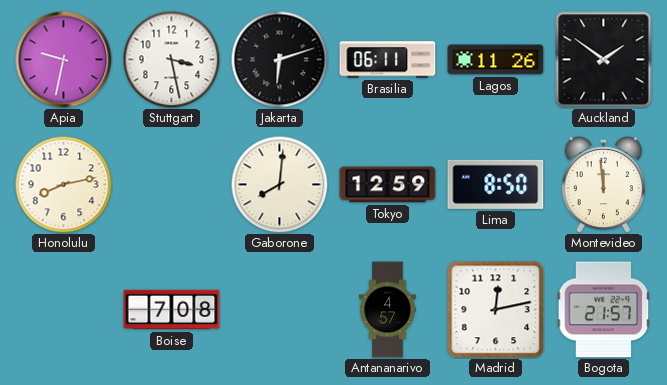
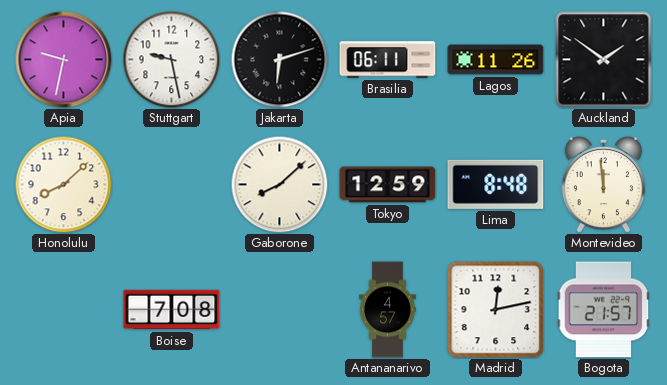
Stuttgart: 3:28 -> 9:28
Honolulu: 8:13 -> 8:08
Gaborone: 8:01 -> 8:08
Lima: 8:50 -> 8:48
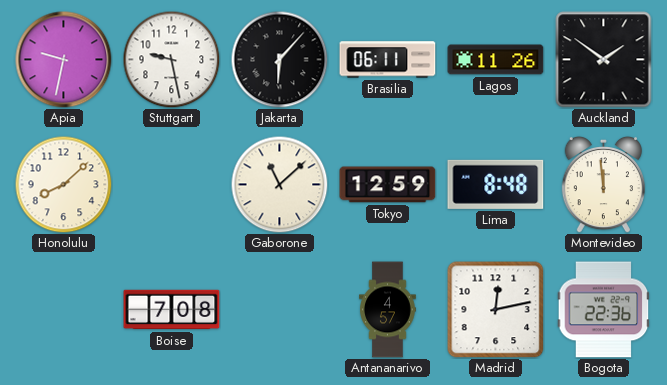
Jakarta: 6:12 -> 6:07
Gaborone: 8:08 -> 11:08
Bogota: 21:57 -> 22:36
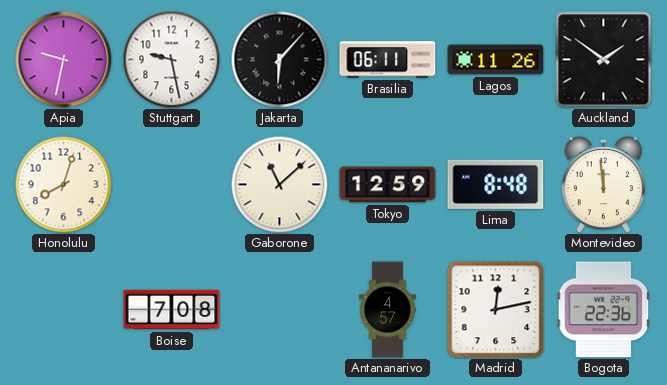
Honolulu: 8:08 -> 8:03
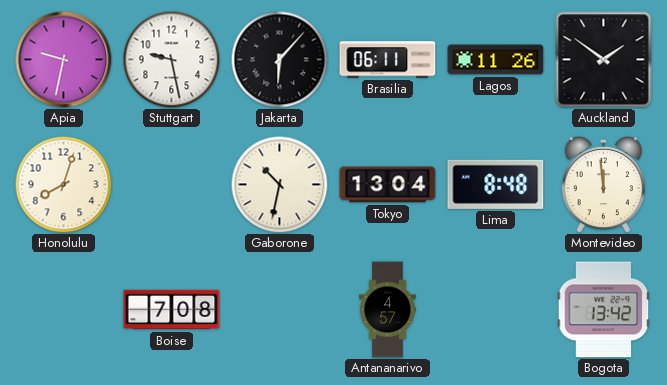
Gaborone: 11:08 -> 10:32
Tokyo: 12:59 -> 13:04
Madrid: 12:13 -> none
Bogota: 22:36 -> 13:42
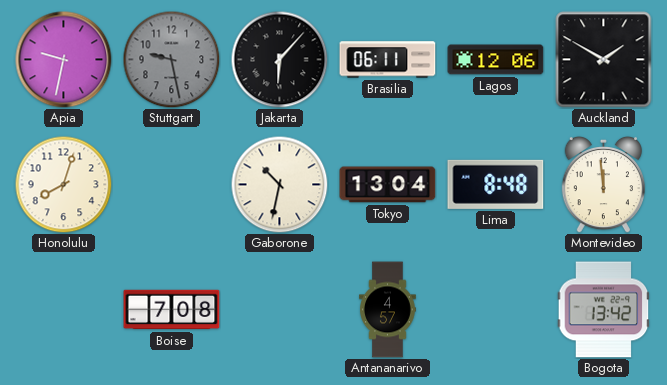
Stuttgart dial: white -> grey
Lagos: 11:26 -> 12:06
Auckland: 1:51 -> 1:50
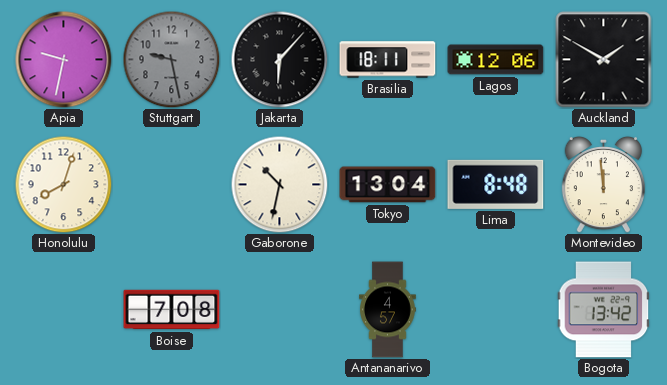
Brasilia: 06:11 -> 18:11
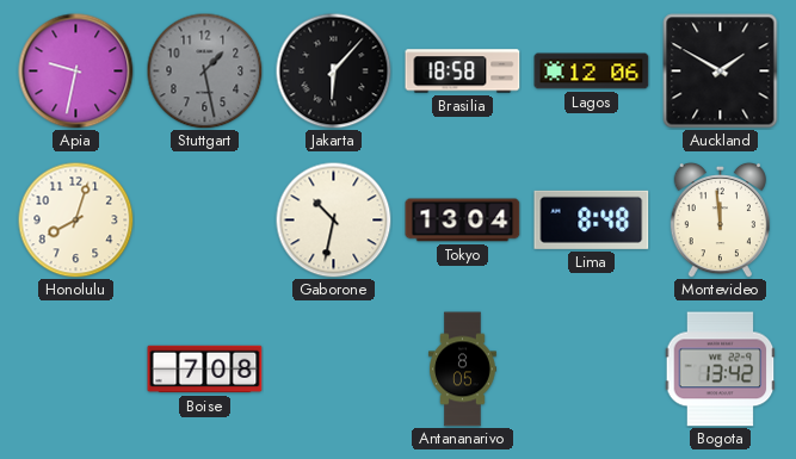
Stuttgart: 9:28 -> 1:28
Brasilia: 18:11 -> 18:58
Antananarivo: 4:57 -> 8:05
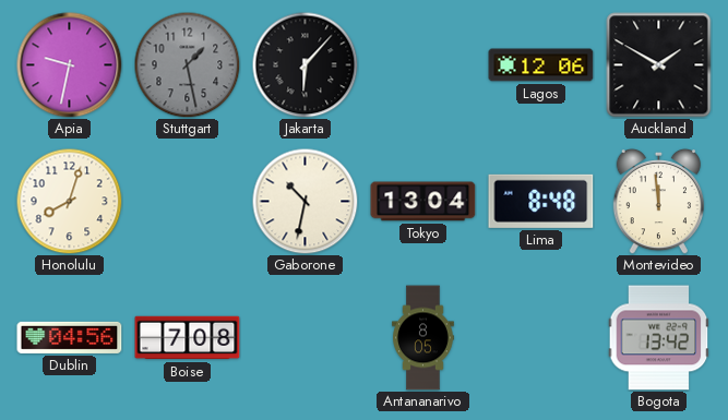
Brasilia: 18:58 -> none
Dublin: none -> 04:56
